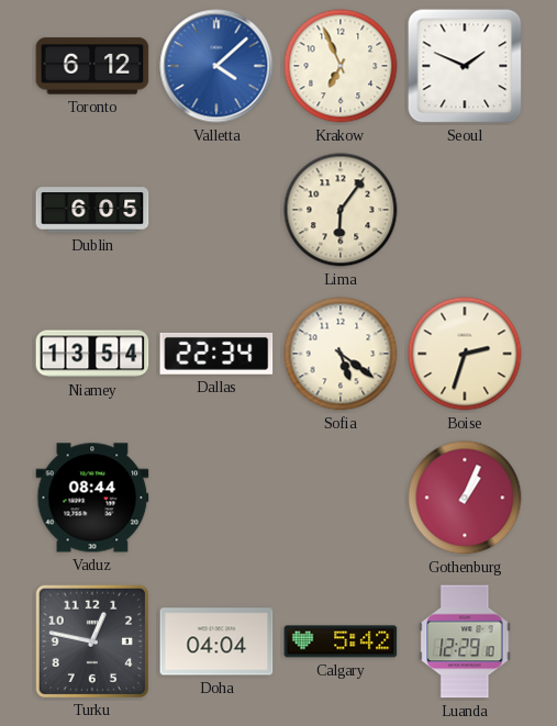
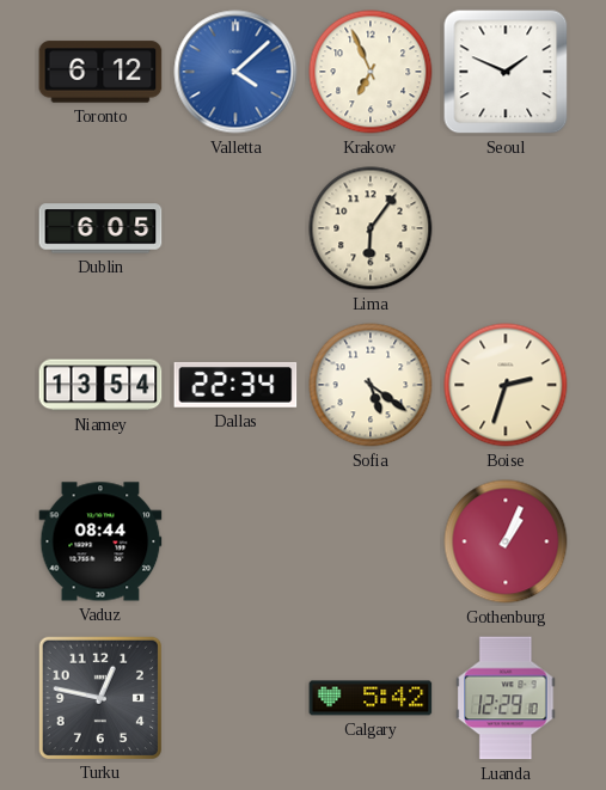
Doha: 04:04 -> none
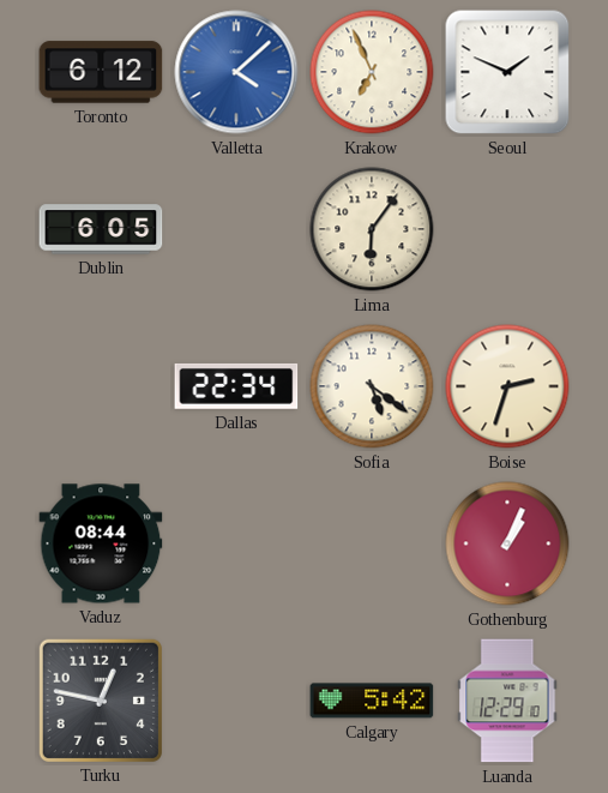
Niamey: 13:54 -> none
